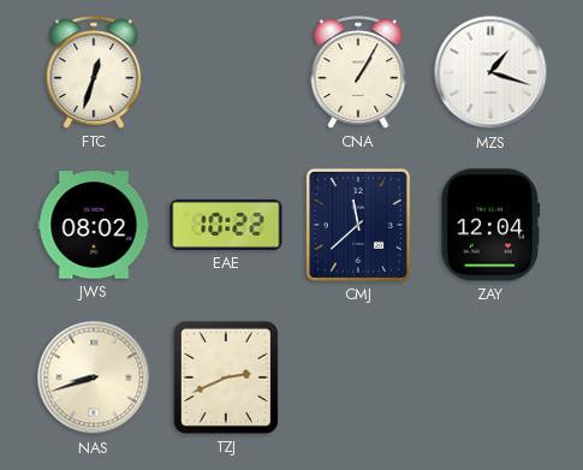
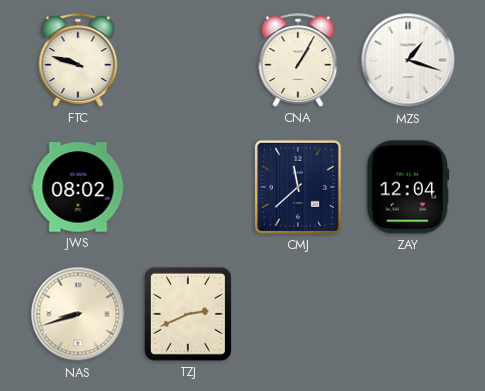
FTC: 12:33 -> 9:48
EAE: 10:22 -> none
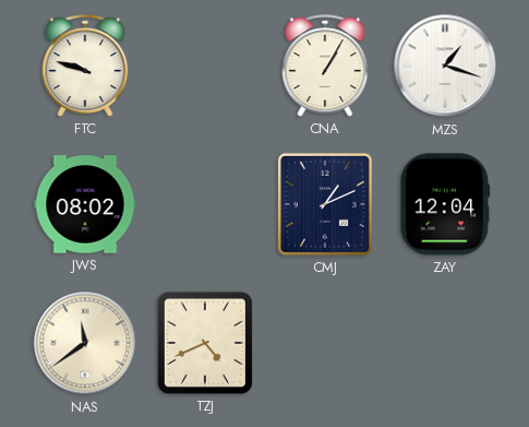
CMJ: 11:38 -> 1:11
NAS: 8:42 -> 11:39
TZJ: 2:41 -> 4:41
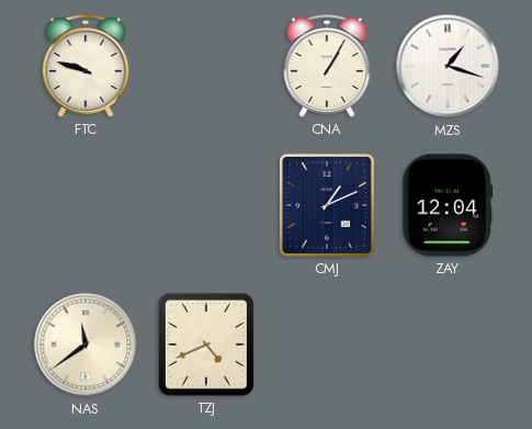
JWS: 08:02 -> none
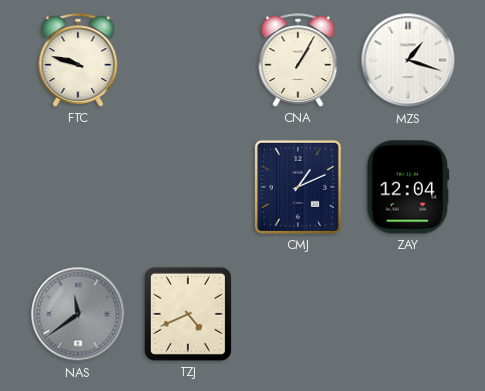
NAS dial: cream -> grey
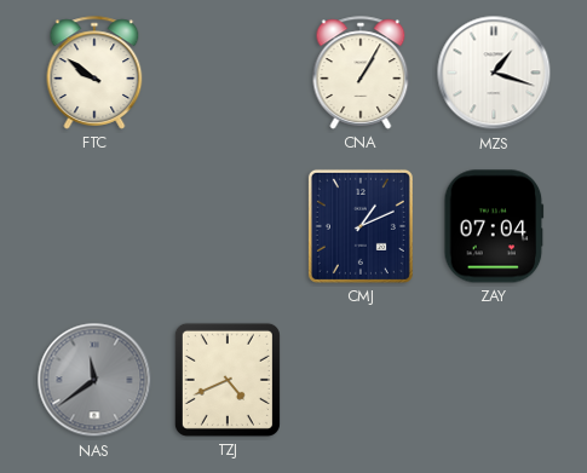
FTC: 9:48 -> 9:51
ZAY: 12:04 -> 07:04
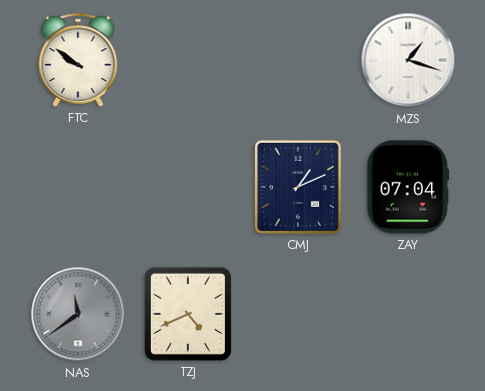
CNA: 1:05 -> none
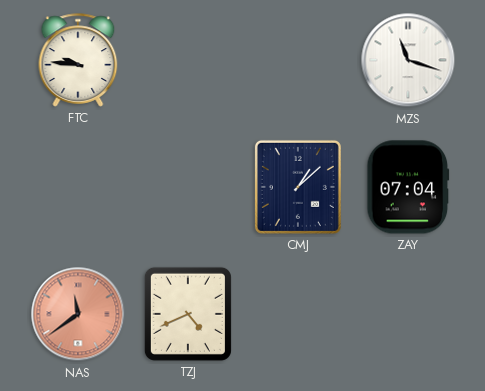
FTC: 9:51 -> 9:46
MZS: 1:18 -> 11:18
CMJ: 1:11 -> 1:08
NAS dial: grey -> salmon
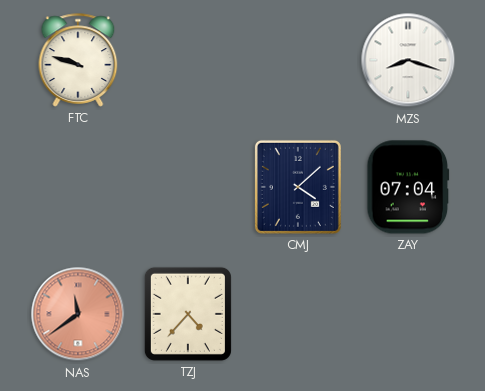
FTC: 9:46 -> 9:48
MZS: 11:18 -> 8:18
CMJ: 1:08 -> 4:08
TZJ: 4:41 -> 4:37
